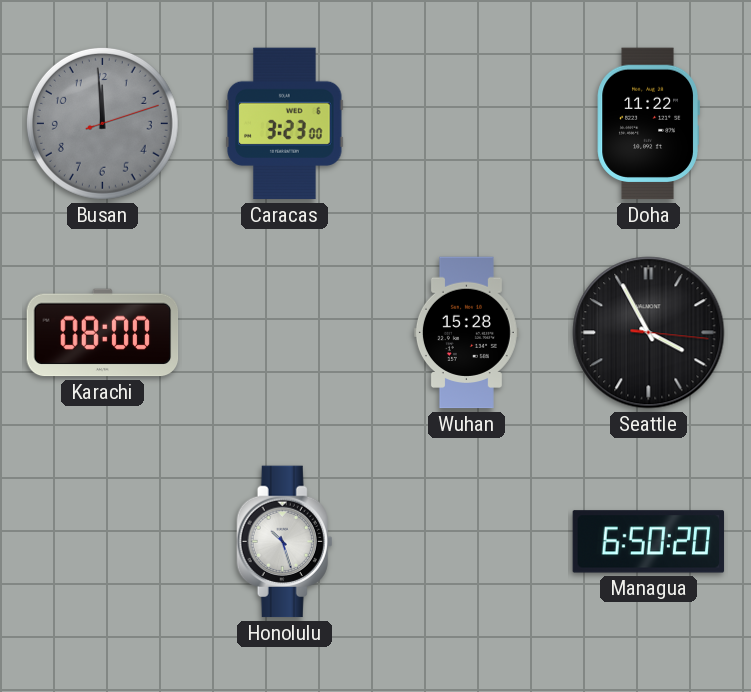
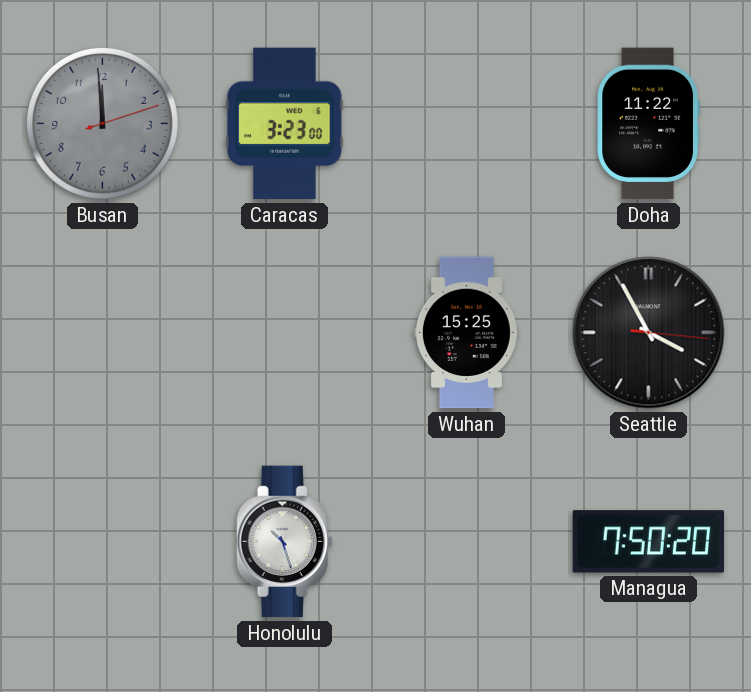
Karachi: 08:00 -> none
Wuhan: 15:28 -> 15:25
Managua: 6:50 -> 7:50
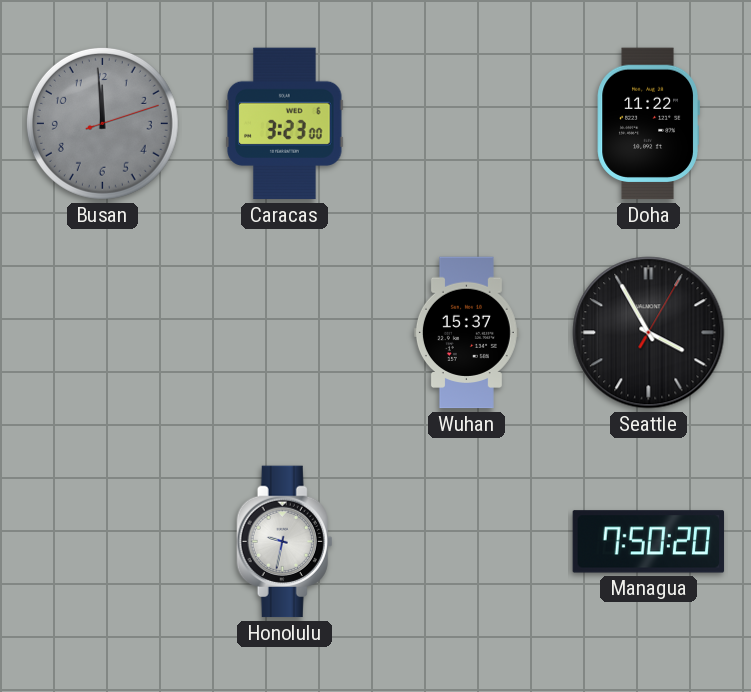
Wuhan: 15:25 -> 15:37
Seattle: 3:55:16 -> 3:55:05
Honolulu: 10:27 -> 9:32
